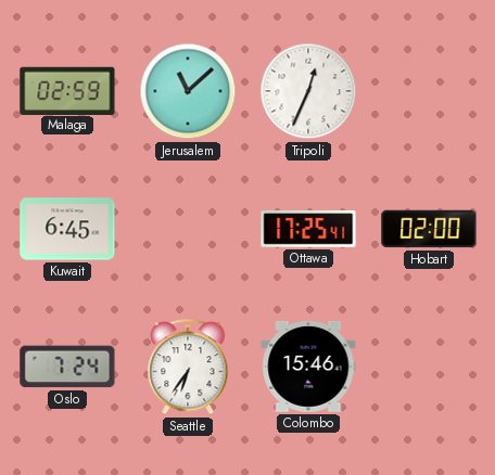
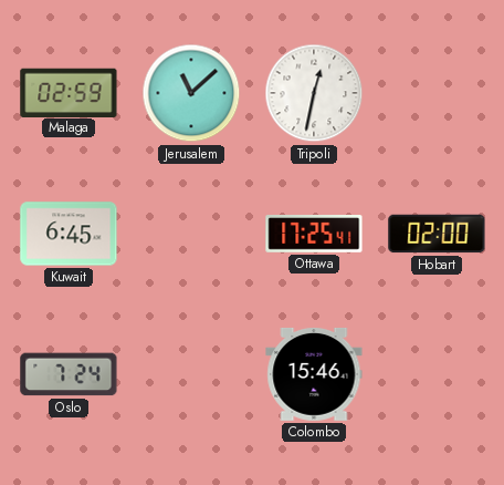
Tripoli: 12:34 -> 12:32
Seattle: 6:36 -> none
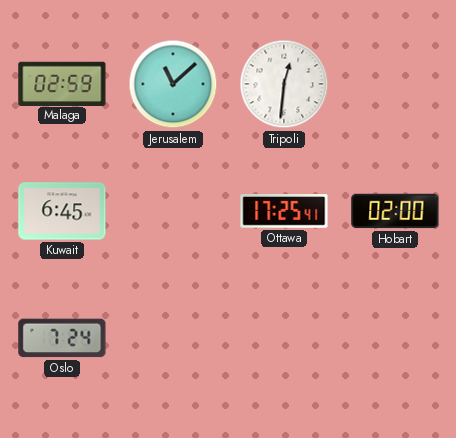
Tripoli: 12:32 -> 12:31
Colombo: 15:46 -> none
